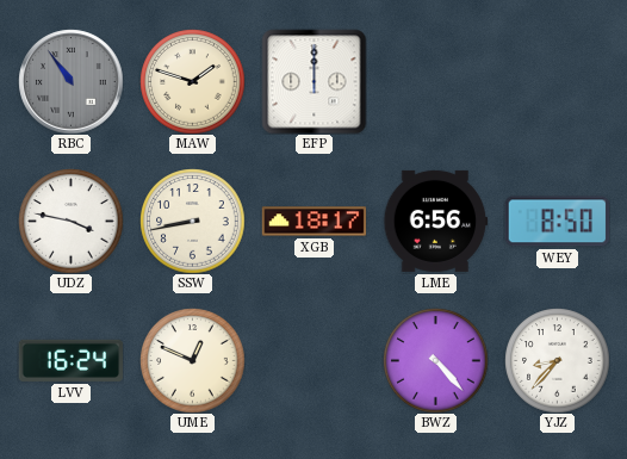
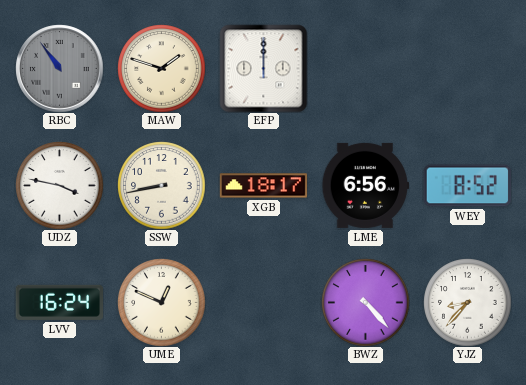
WEY: 8:50 -> 8:52
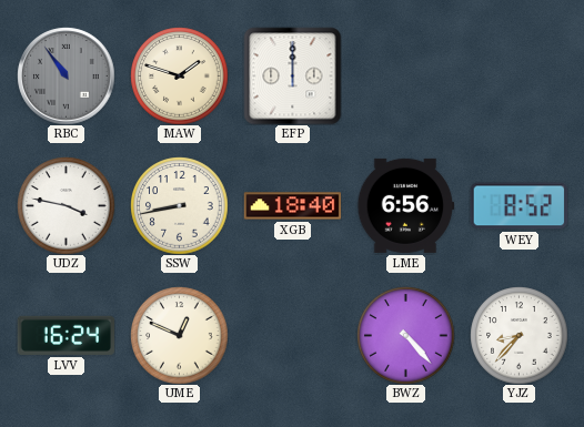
XGB: 18:17 -> 18:40
